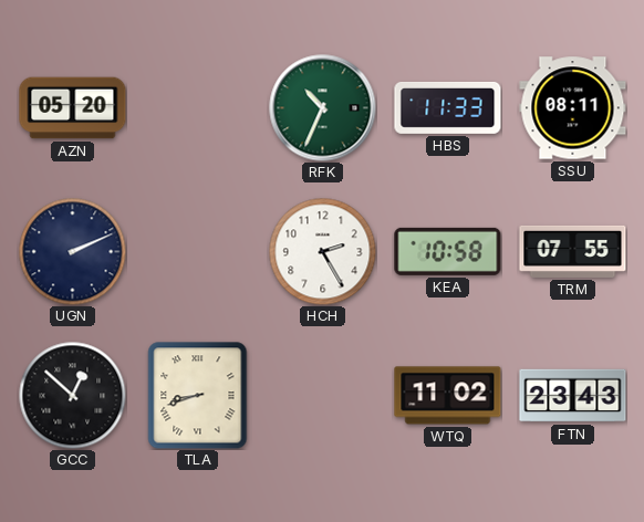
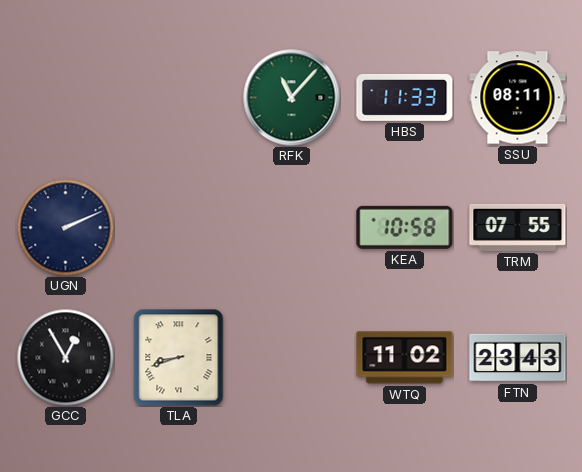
AZN: 05:20 -> none
RFK: 10:34 -> 11:07
HCH: 2:25 -> none
GCC: 12:52 -> 12:55
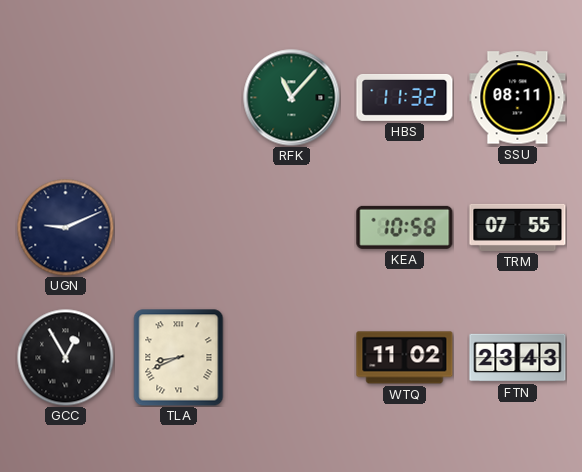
HBS: 11:33 -> 11:32
UGN: 2:11 -> 9:11
TLA: 8:42 -> 8:41
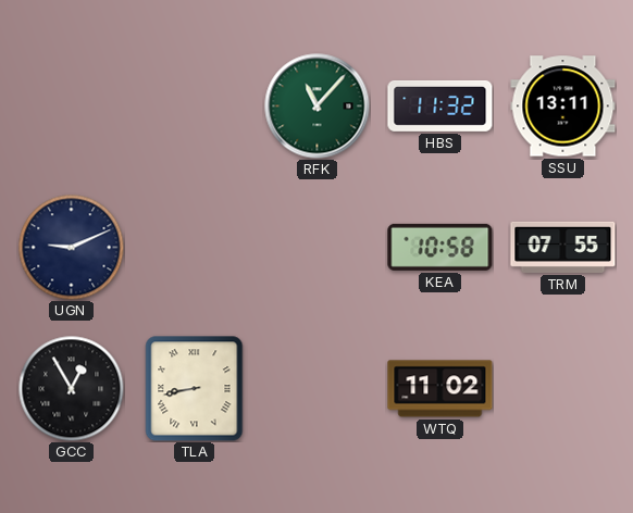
SSU: 08:11 -> 13:11
TLA: 8:41 -> 8:43
FTN: 23:43 -> none
